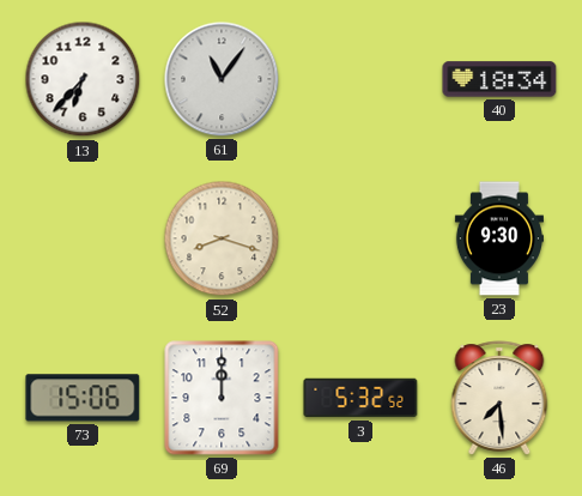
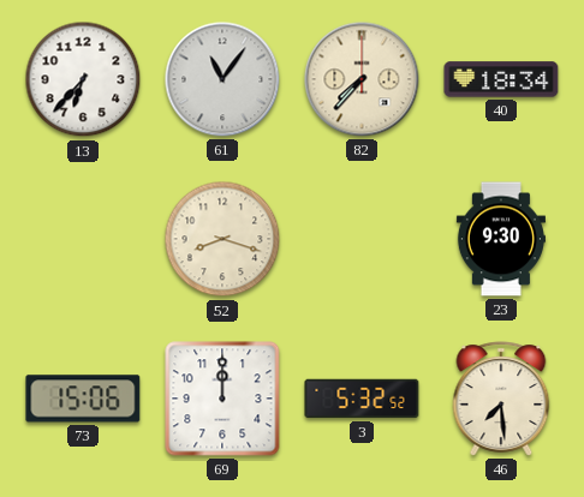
82: none -> 7:37
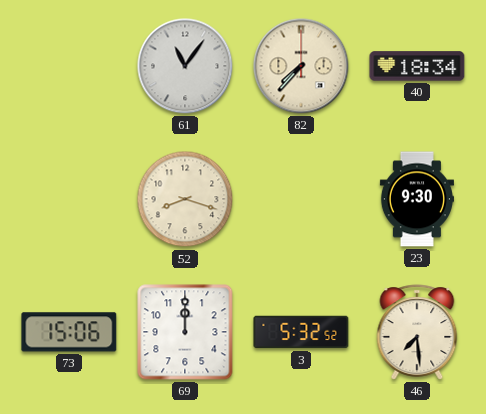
13: 6:37 -> none
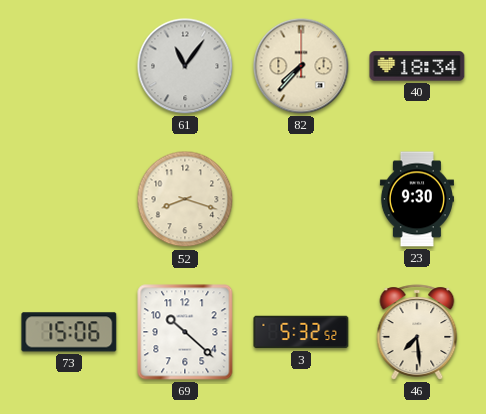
69: 12:00 -> 10:22
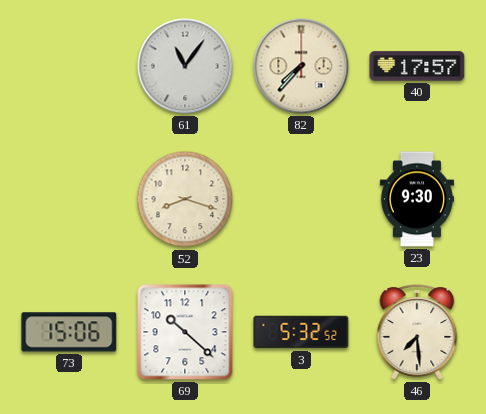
40: 18:34 -> 17:57
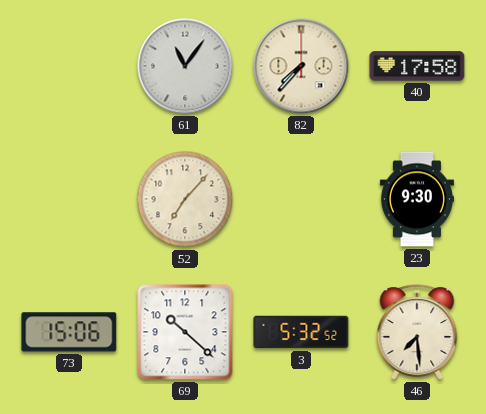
40: 17:57 -> 17:58
52: 8:18 -> 7:07
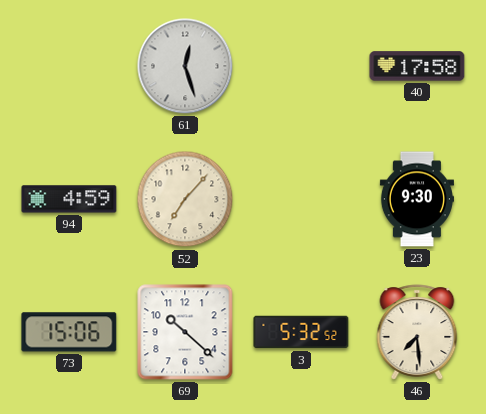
61: 11:06 -> 12:27
82: 7:37 -> none
94: none -> 4:59
